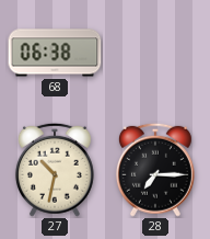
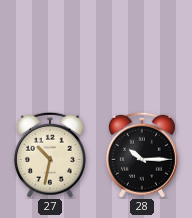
68: 06:38 -> none
28: 7:15 -> 10:15
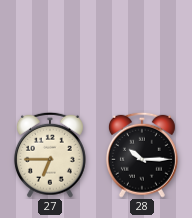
27: 10:32 -> 6:45
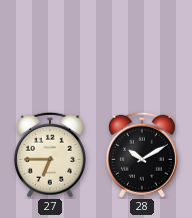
28: 10:15 -> 10:10
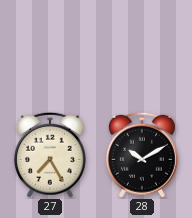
27: 6:45 -> 7:25
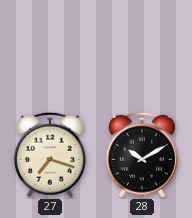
27: 7:25 -> 7:18
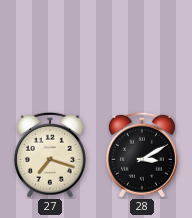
28: 10:10 -> 3:10
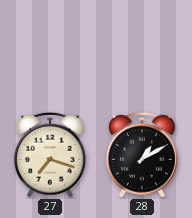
28: 3:10 -> 1:10
